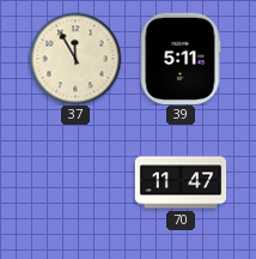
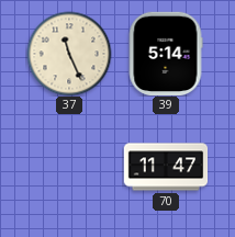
37: 11:55 -> 11:26
39: 5:11 -> 5:14
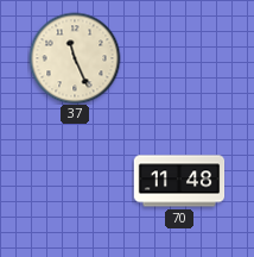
39: 5:14 -> none
70: 11:47 -> 11:48
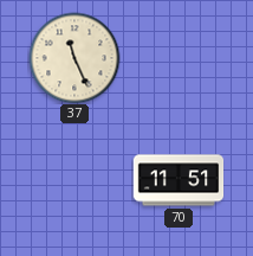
70: 11:48 -> 11:51
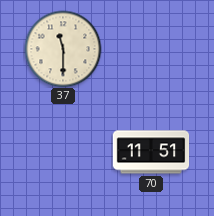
37: 11:26 -> 11:30
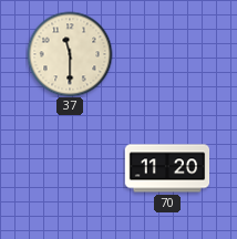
70: 11:51 -> 11:20
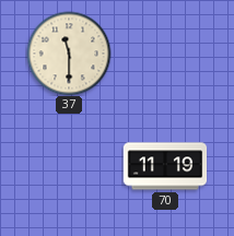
70: 11:20 -> 11:19
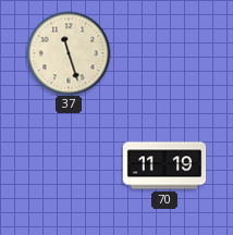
37: 11:30 -> 11:27
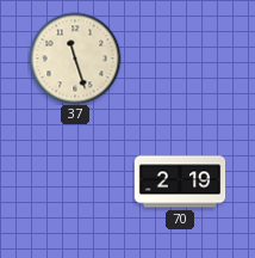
70: 11:19 -> 2:19
